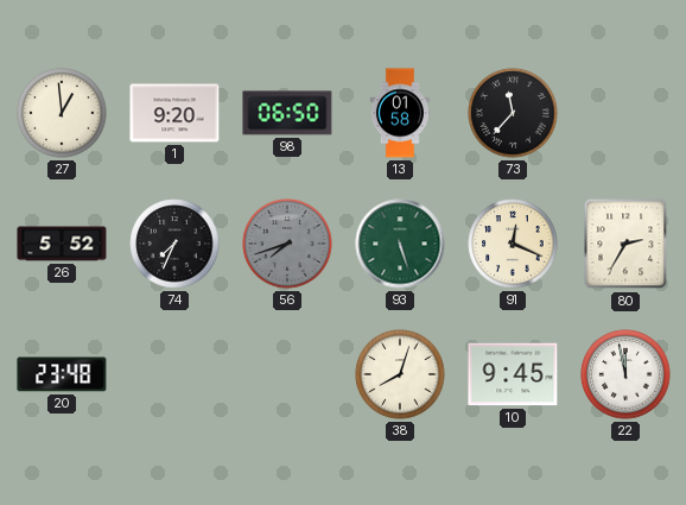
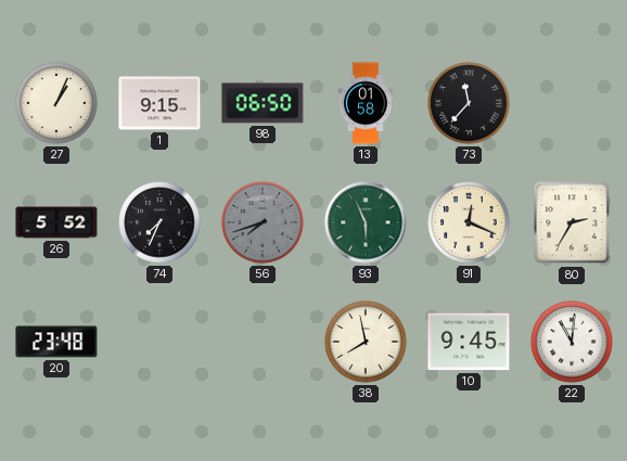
27: 12:59 -> 1:04
1: 9:20 -> 9:15
93: 5:27 -> 5:56
38: 8:03 -> 7:58
22: 11:58 -> 11:01
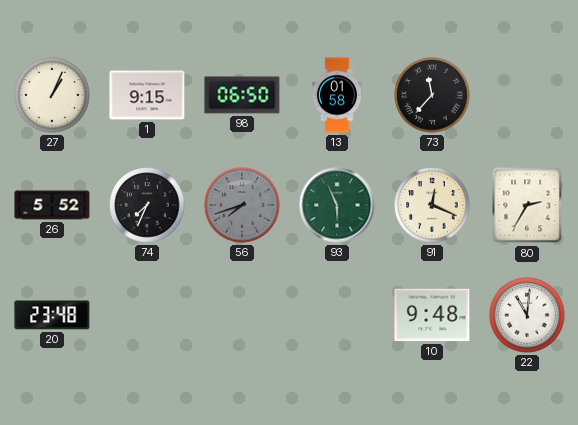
38: 7:58 -> none
10: 9:45 -> 9:48
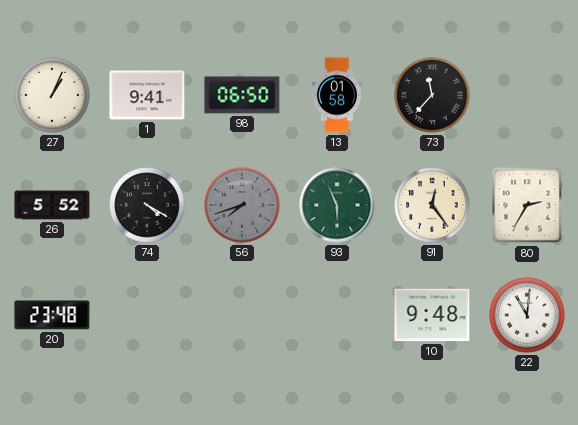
1: 9:15 -> 9:41
74: 7:34 -> 4:20
91: 12:19 -> 12:24
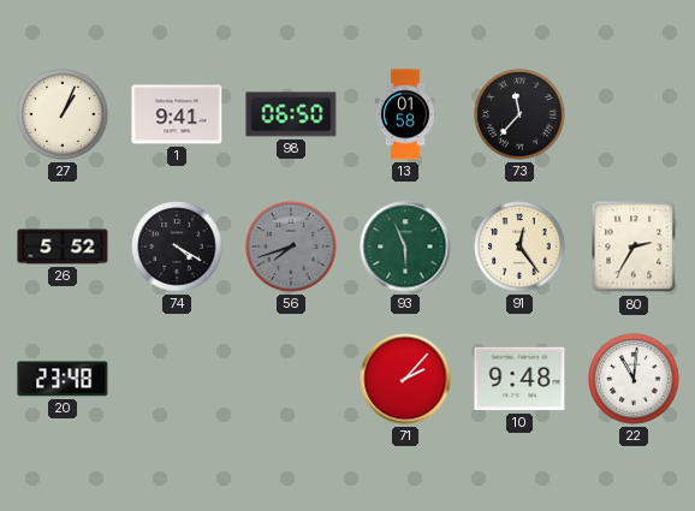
71: none -> 2:07
